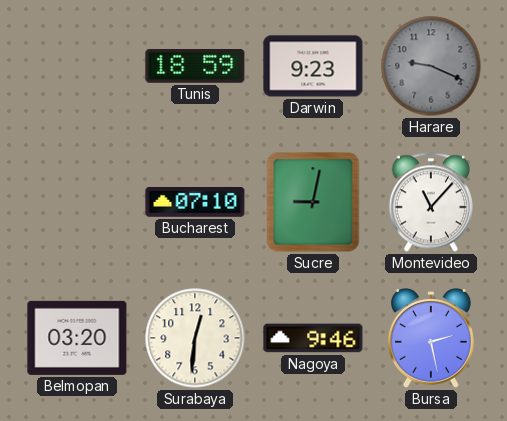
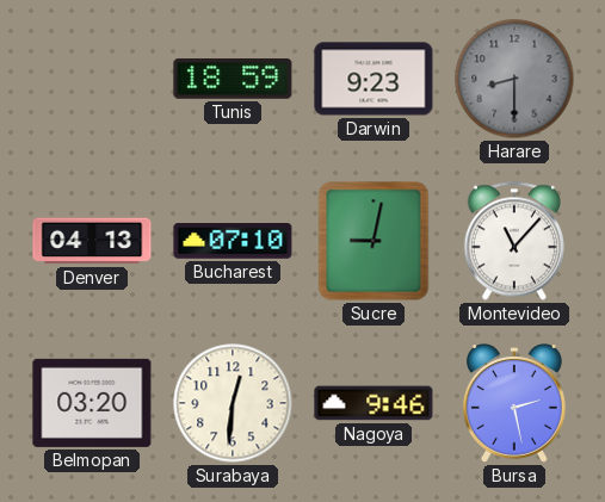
Harare: 9:19 -> 8:30
Denver: none -> 04:13
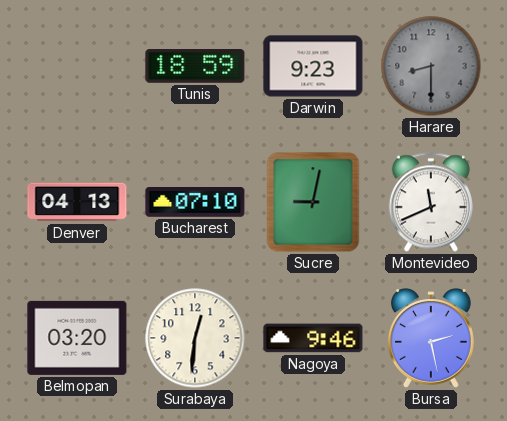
Montevideo: 11:07 -> 11:41
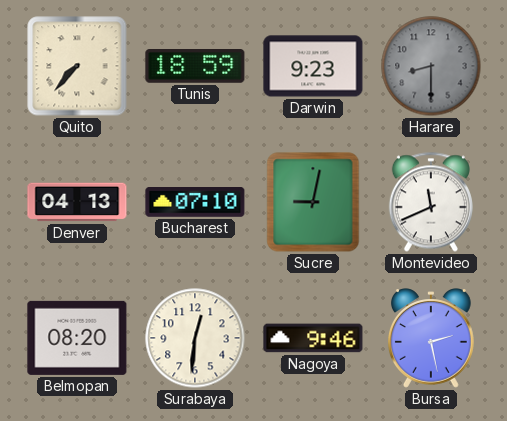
Quito: none -> 7:37
Belmopan: 03:20 -> 08:20
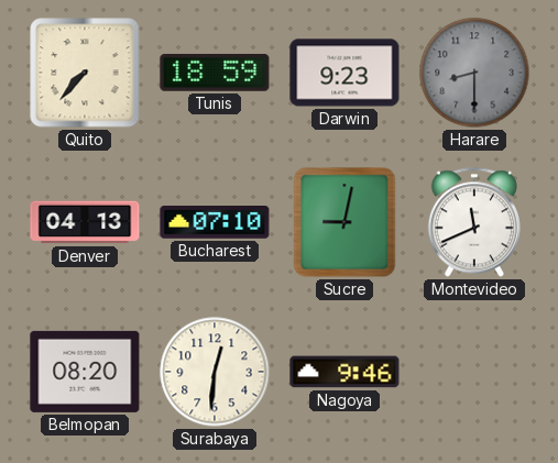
Bursa: 2:28 -> none
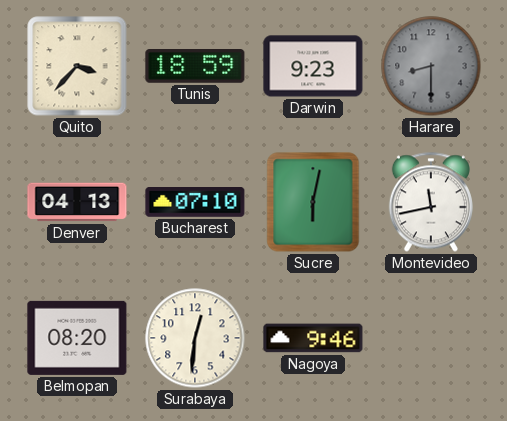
Quito: 7:37 -> 3:37
Sucre: 9:02 -> 6:02
Montevideo: 11:41 -> 11:43
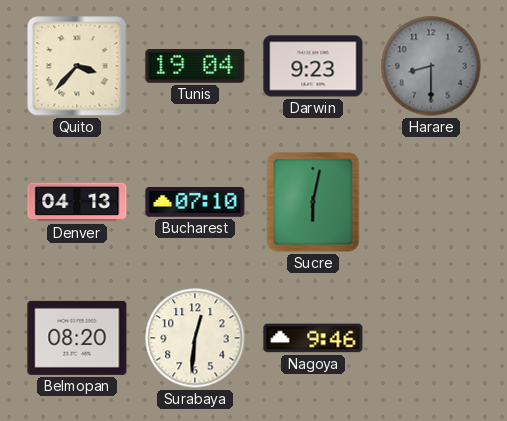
Tunis: 18:59 -> 19:04
Montevideo: 11:43 -> none
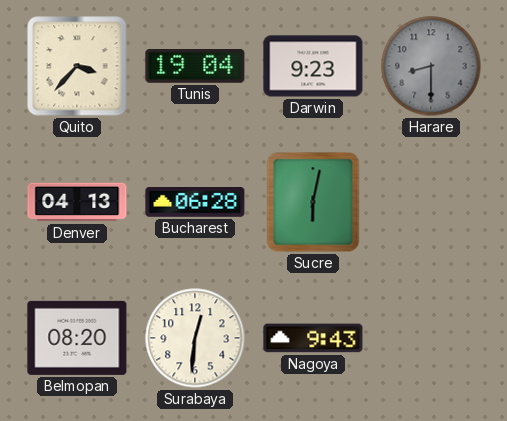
Bucharest: 07:10 -> 06:28
Nagoya: 9:46 -> 9:43
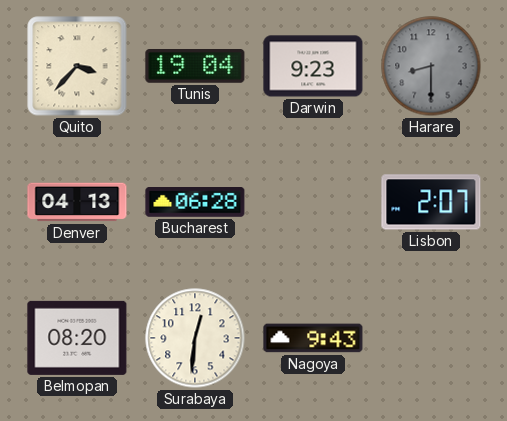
Sucre: 6:02 -> none
Lisbon: none -> 2:07
